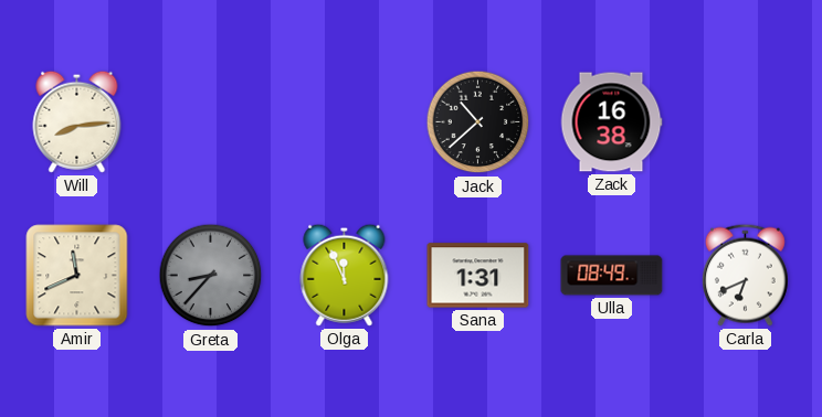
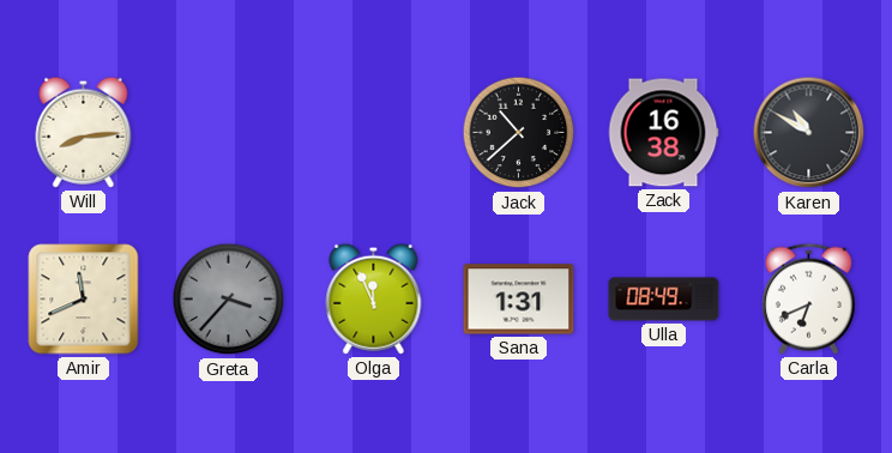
Karen: none -> 10:50
Greta: 8:37 -> 3:37
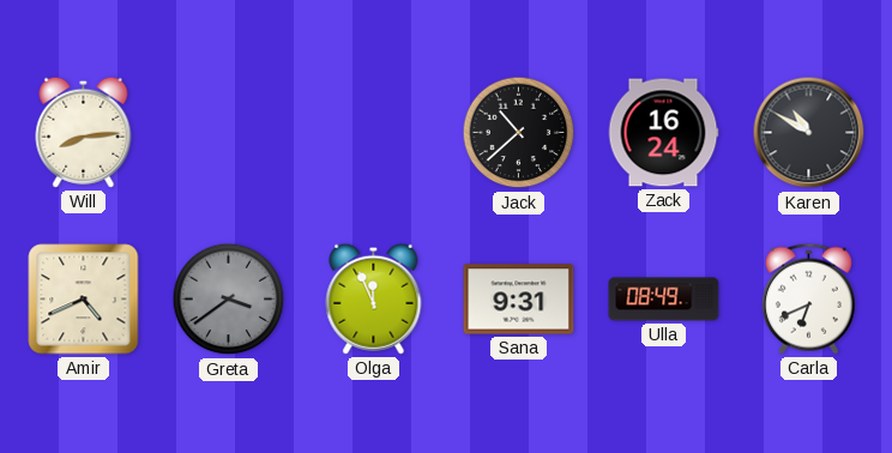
Zack: 16:38 -> 16:24
Amir: 11:41 -> 4:41
Greta: 3:37 -> 3:39
Sana: 1:31 -> 9:31
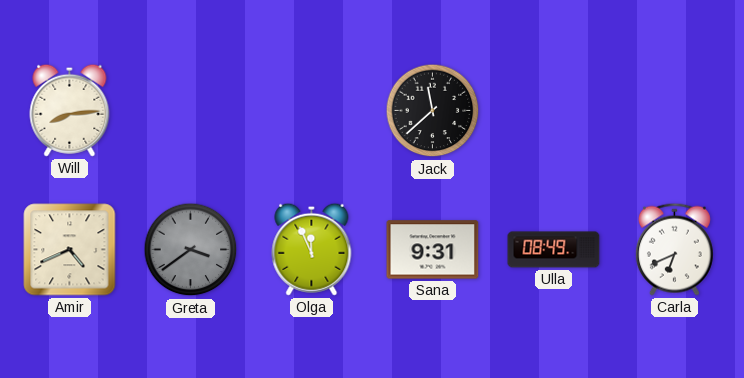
Jack: 10:38 -> 11:38
Zack: 16:24 -> none
Karen: 10:50 -> none
